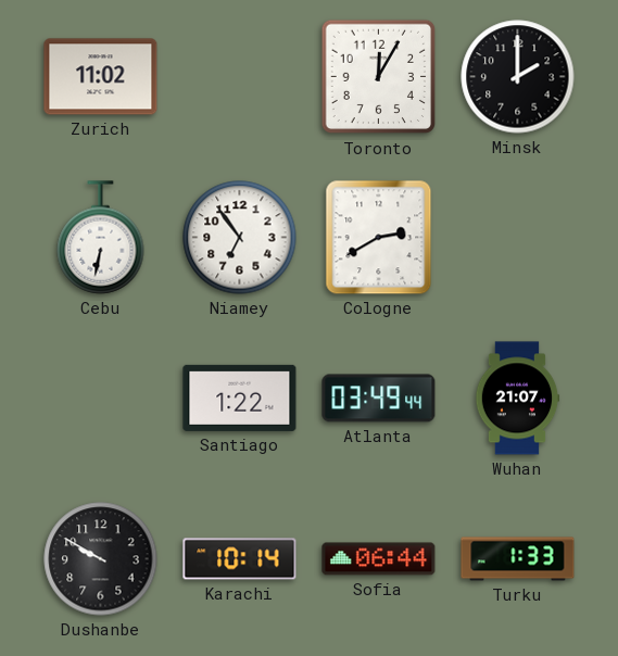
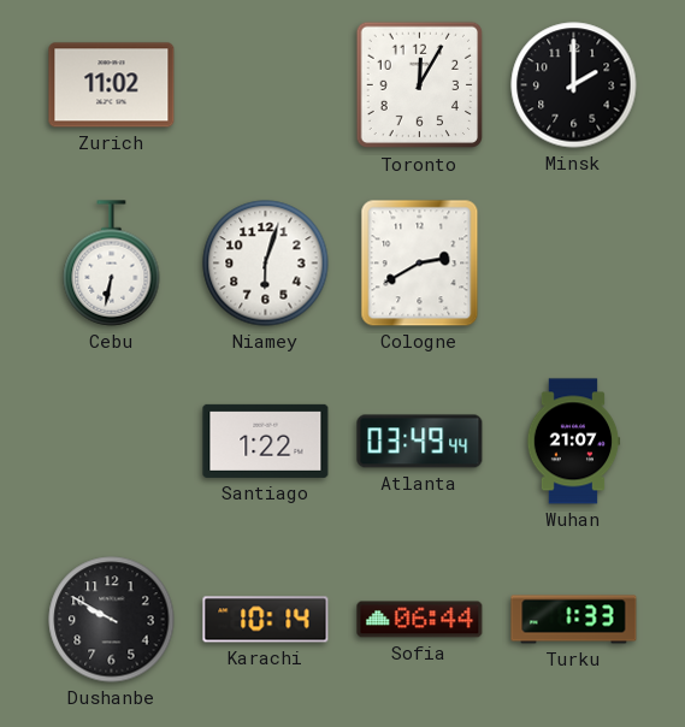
Niamey: 6:54 -> 6:03
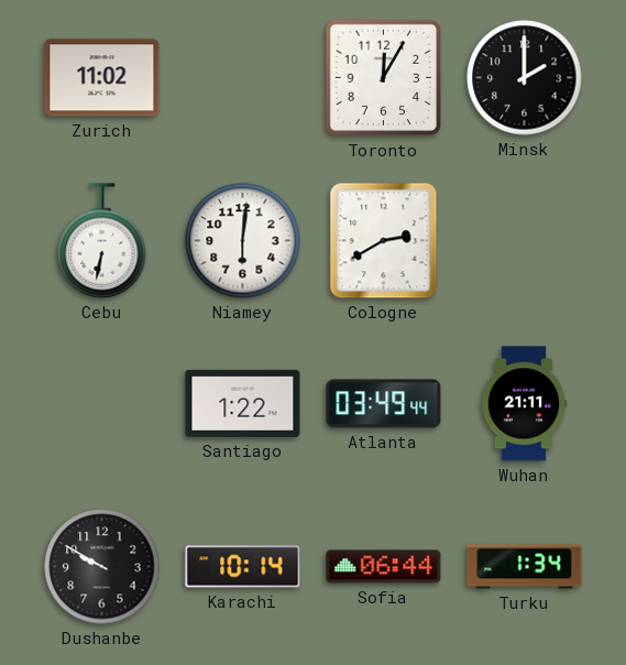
Niamey: 6:03 -> 6:01
Wuhan: 21:07 -> 21:11
Turku: 1:33 -> 1:34
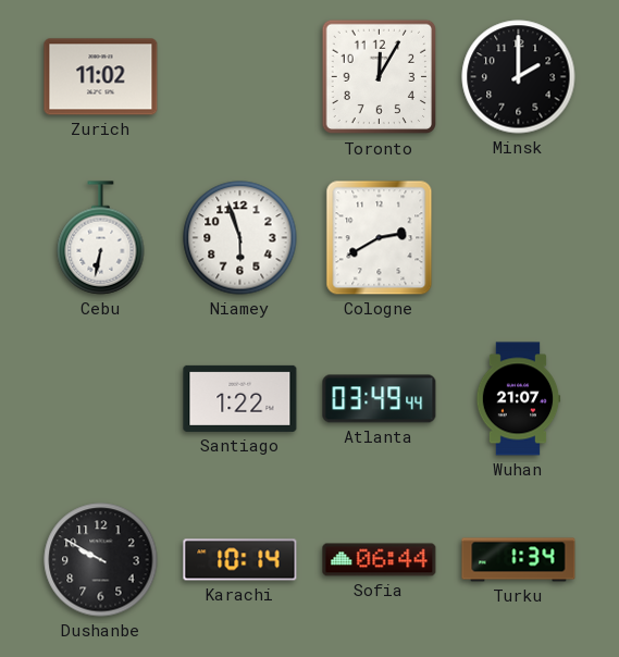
Niamey: 6:01 -> 5:57
Wuhan: 21:11 -> 21:07
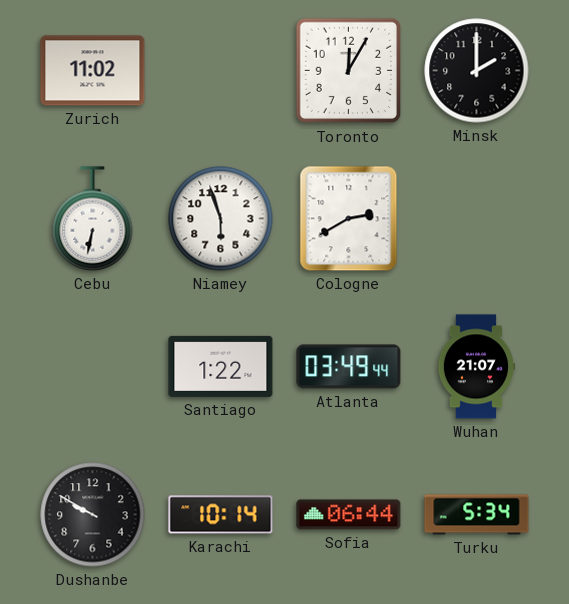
Turku: 1:34 -> 5:34
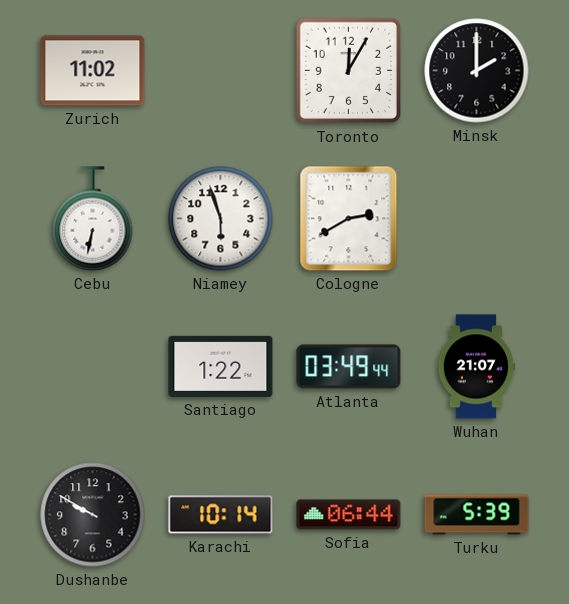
Turku: 5:34 -> 5:39
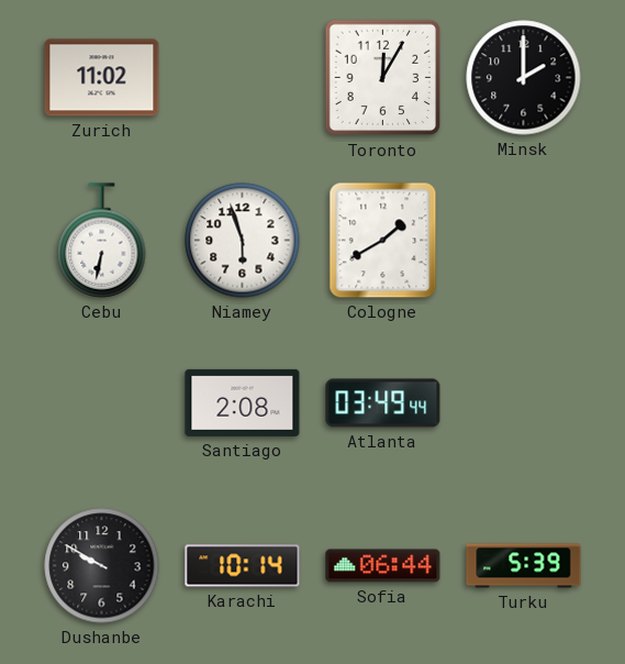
Cologne: 2:40 -> 1:40
Santiago: 1:22 -> 2:08
Wuhan: 21:07 -> none
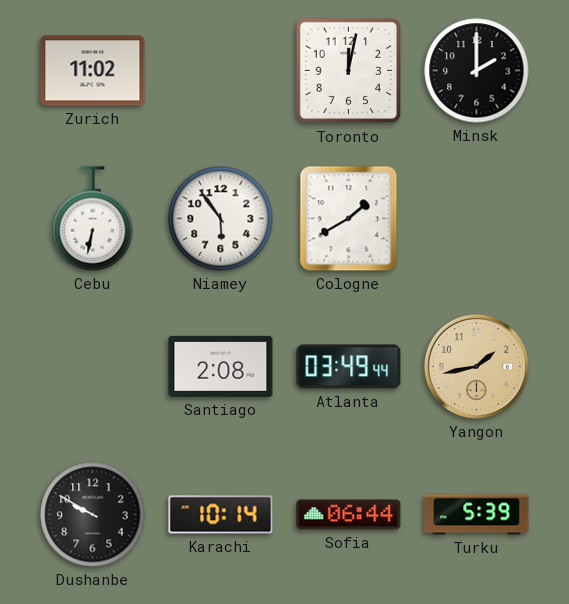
Toronto: 12:05 -> 12:02
Niamey: 5:57 -> 5:54
Yangon: none -> 1:43
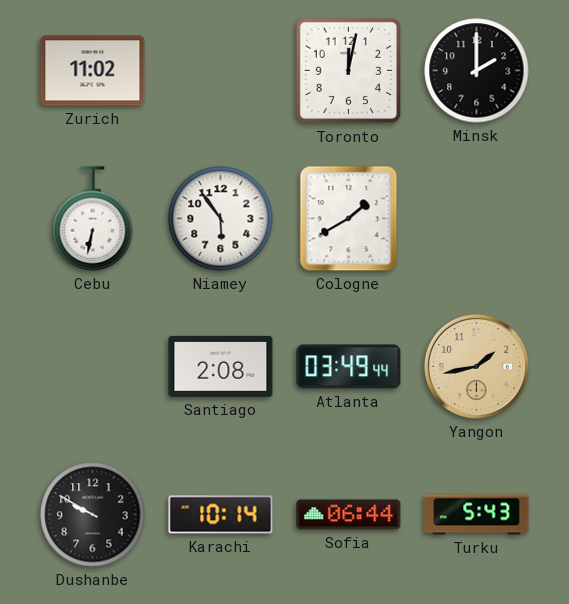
Turku: 5:39 -> 5:43
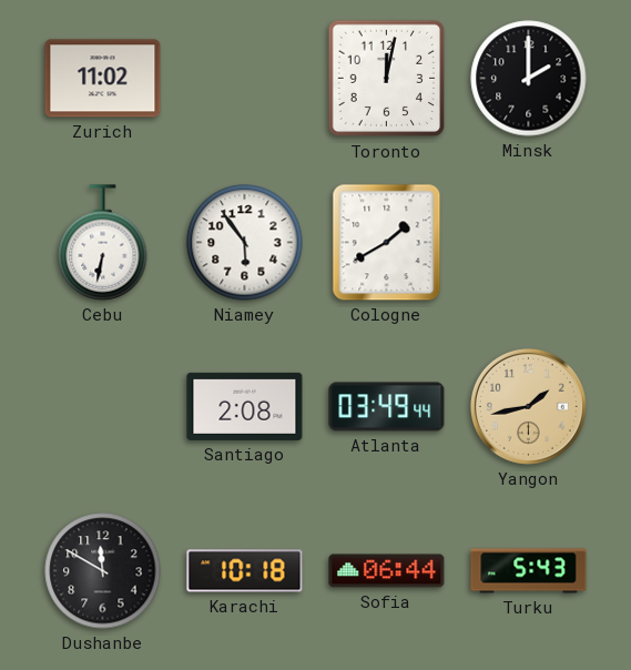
Dushanbe: 9:50 -> 11:50
Karachi: 10:14 -> 10:18
